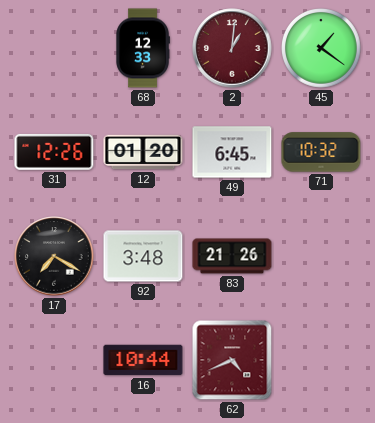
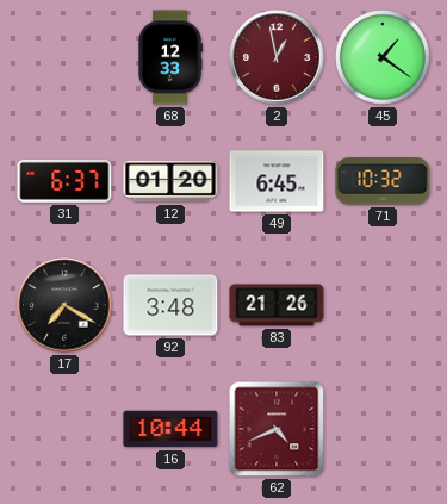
2: 1:01 -> 12:58
31: 12:26 -> 6:37
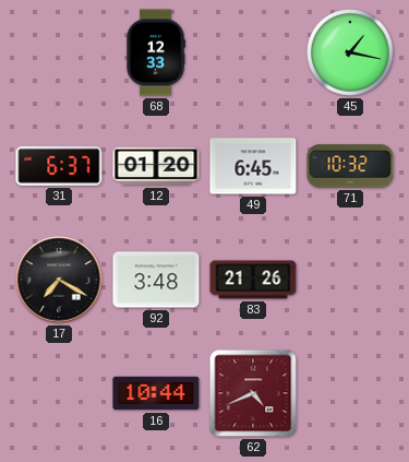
2: 12:58 -> none
45: 1:21 -> 1:17
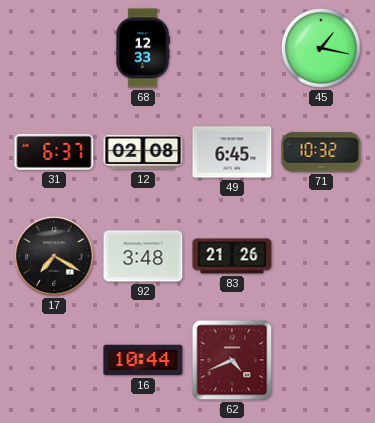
12: 01:20 -> 02:08
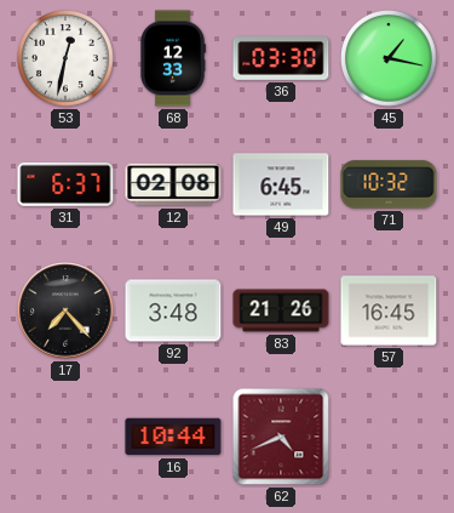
53: none -> 12:32
36: none -> 03:30
17: 7:20 -> 7:23
57: none -> 16:45
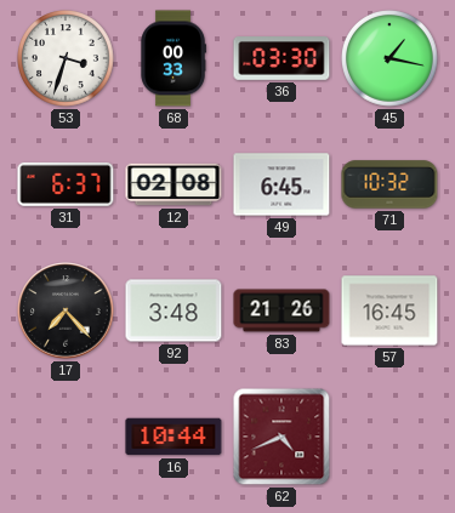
53: 12:32 -> 3:33
68: 12:33 -> 00:33
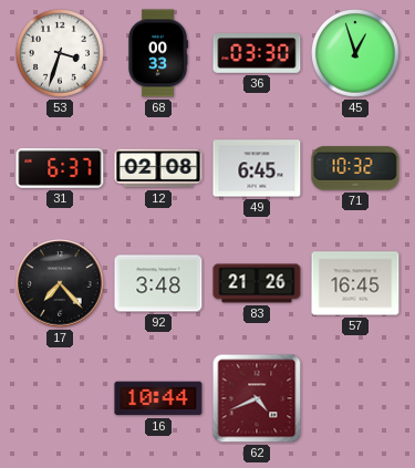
45: 1:17 -> 12:57
